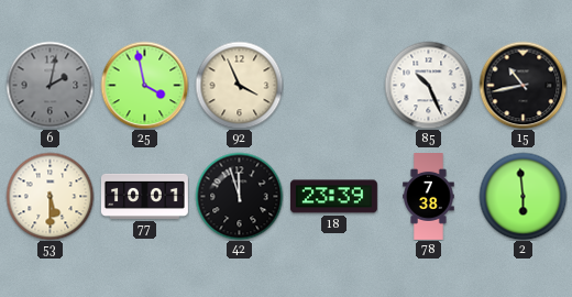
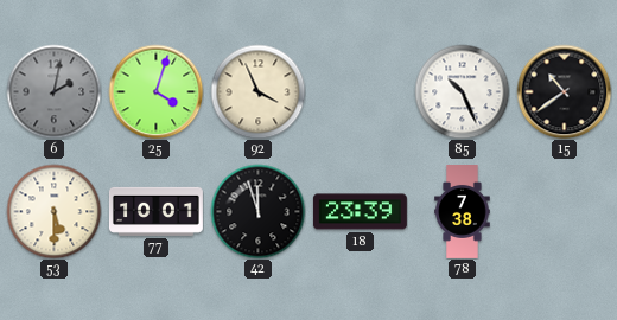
25: 3:58 -> 4:03
15: 10:43 -> 10:39
2: 5:59 -> none
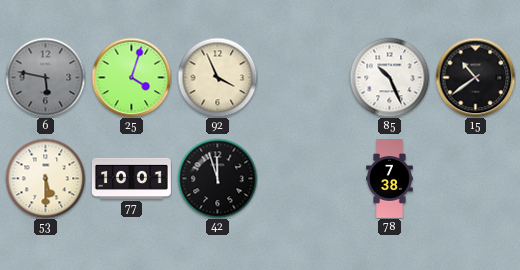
6: 2:02 -> 5:47
18: 23:39 -> none
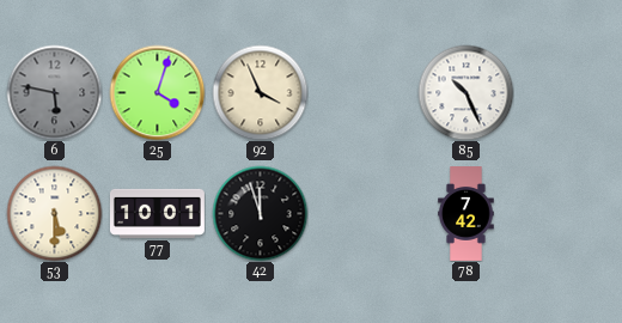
15: 10:39 -> none
78: 7:38 -> 7:42
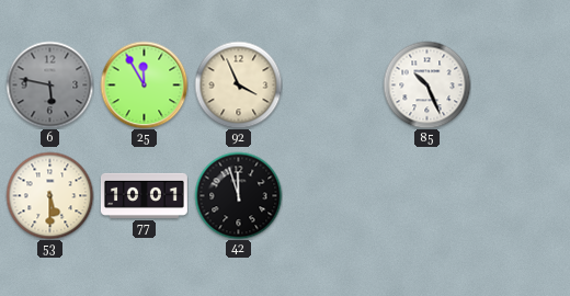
25: 4:03 -> 11:55
78: 7:42 -> none
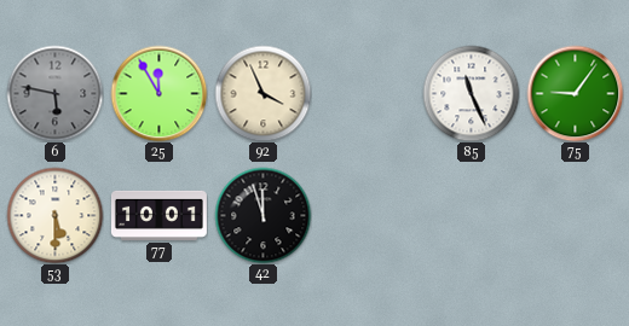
85: 10:26 -> 11:26
75: none -> 9:06
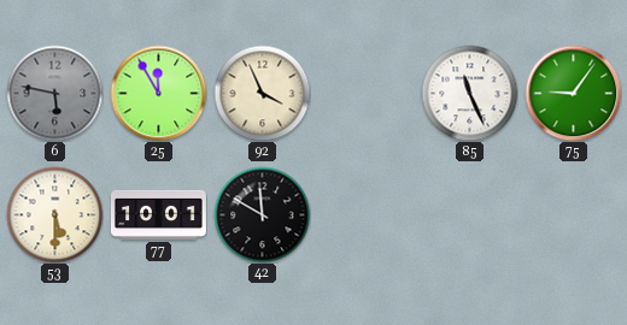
42: 11:57 -> 11:50
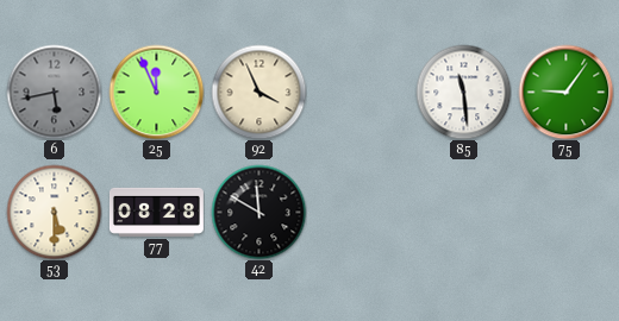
6: 5:47 -> 5:43
25: 11:55 -> 11:56
85: 11:26 -> 11:29
77: 10:01 -> 08:28
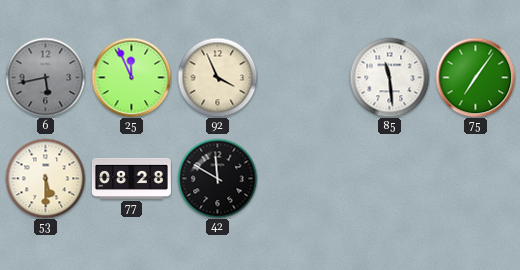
75: 9:06 -> 7:06
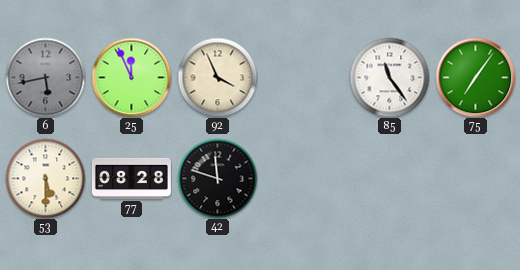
85: 11:29 -> 11:24
42: 11:50 -> 11:48
